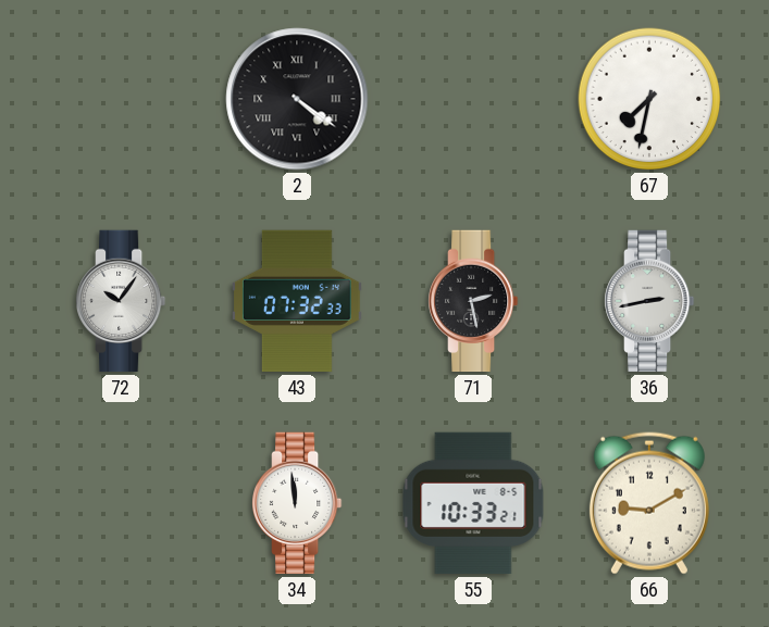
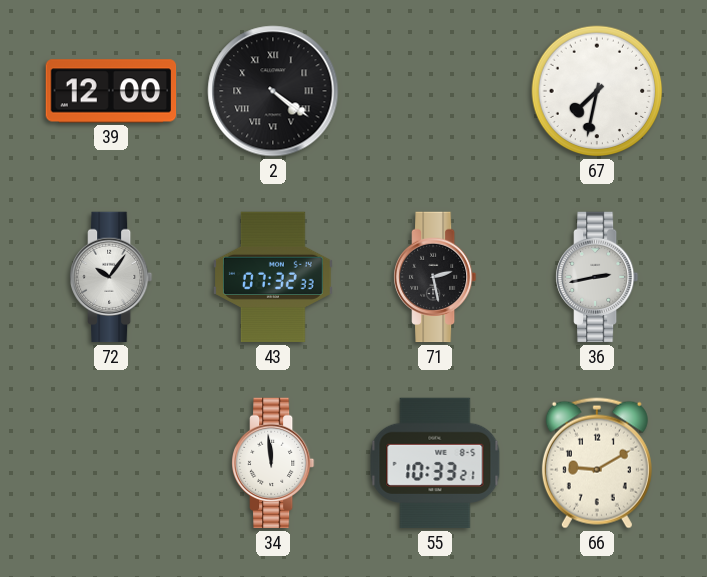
39: none -> 12:00
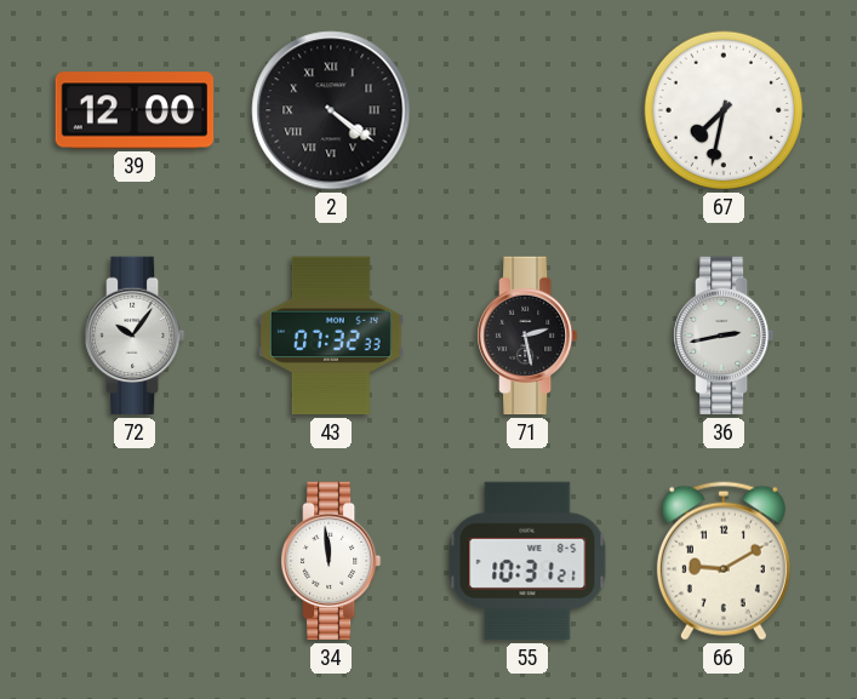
55: 10:33 -> 10:31
